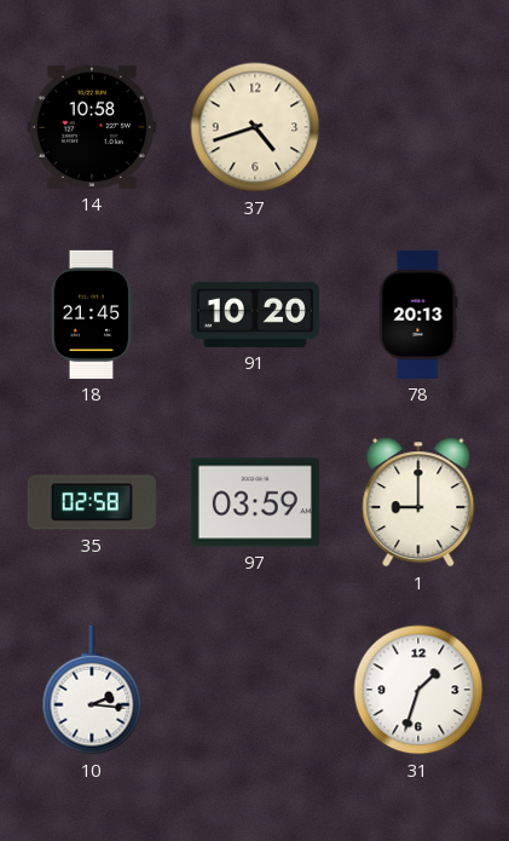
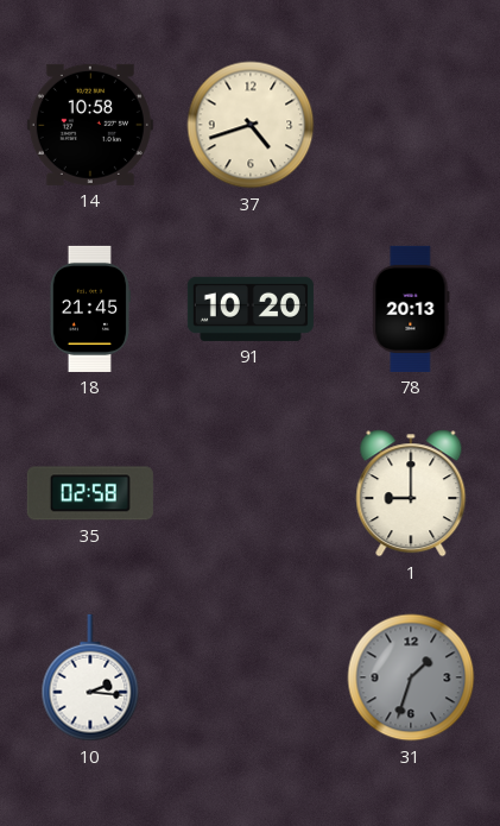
97: 03:59 -> none
31 dial: white -> grey
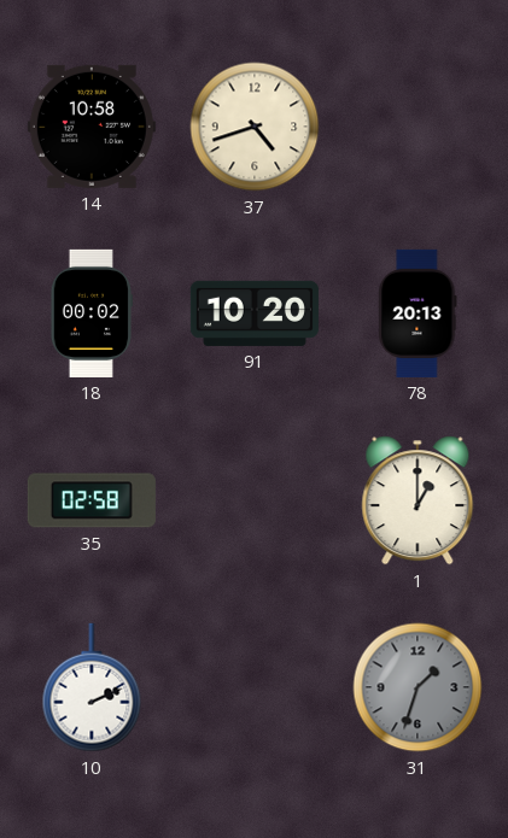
18: 21:45 -> 00:02
1: 9:00 -> 1:00
10: 2:16 -> 2:11
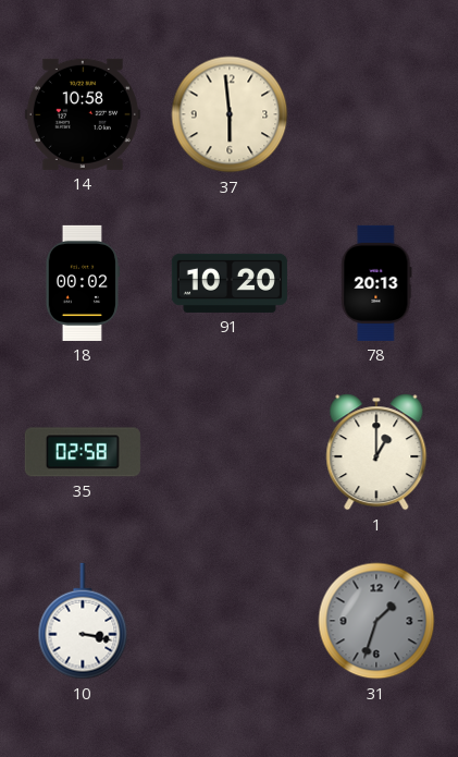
37: 4:42 -> 5:59
10: 2:11 -> 3:17
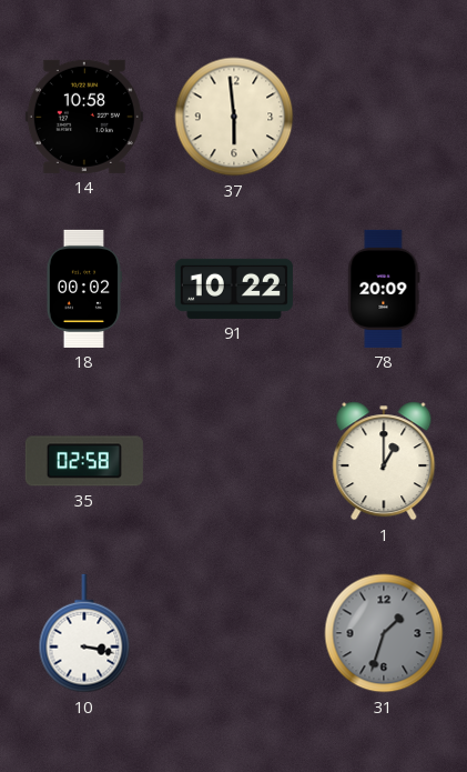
91: 10:20 -> 10:22
78: 20:13 -> 20:09
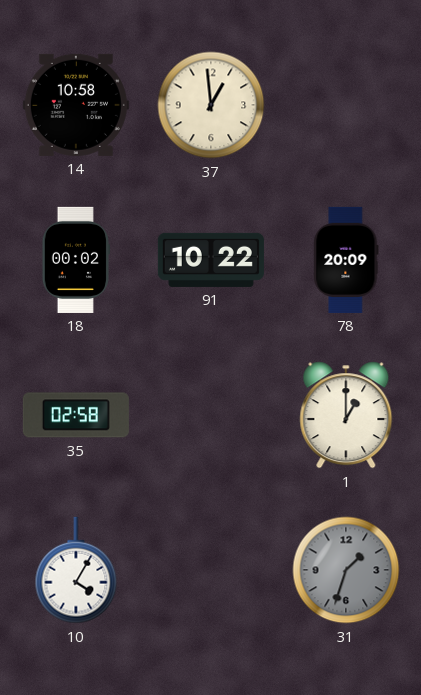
37: 5:59 -> 12:59
10: 3:17 -> 4:05
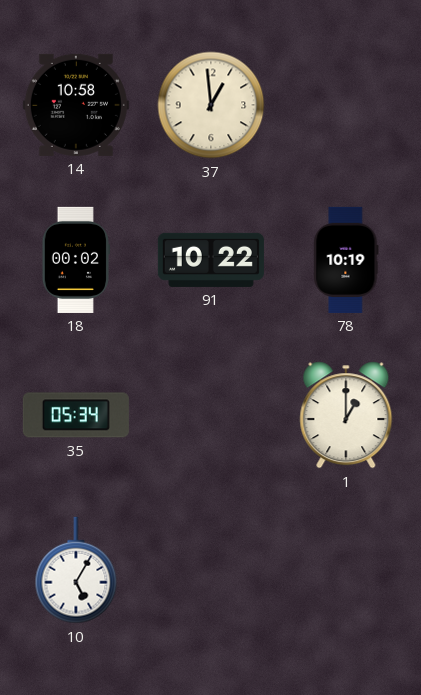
78: 20:09 -> 10:19
35: 02:58 -> 05:34
10: 4:05 -> 5:05
31: 1:33 -> none
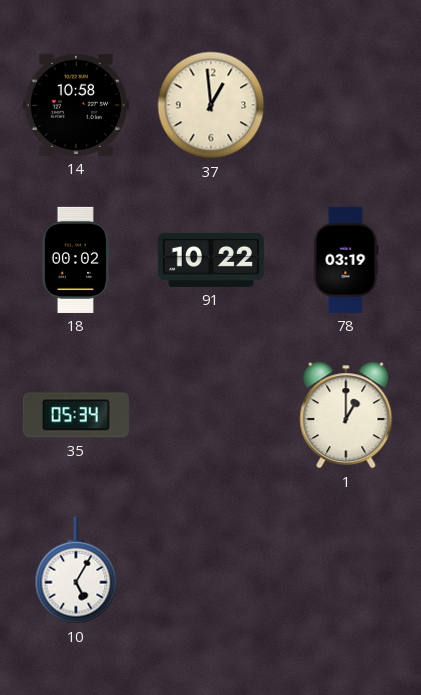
78: 10:19 -> 03:19
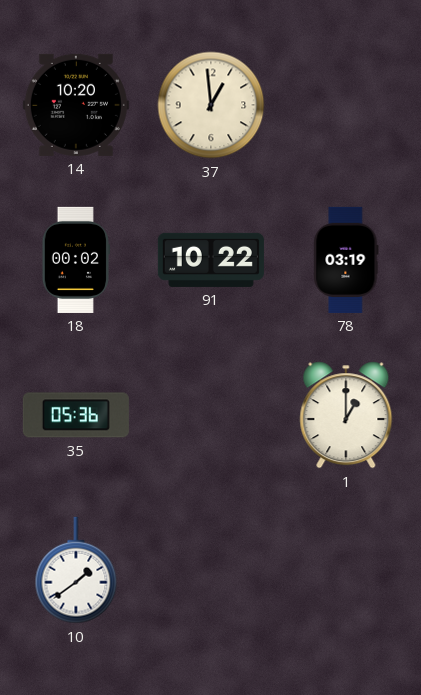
14: 10:58 -> 10:20
35: 05:34 -> 05:36
10: 5:05 -> 1:39
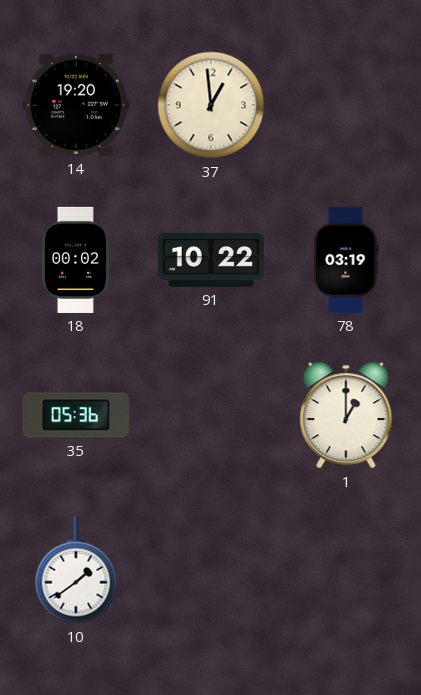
14: 10:20 -> 19:20
